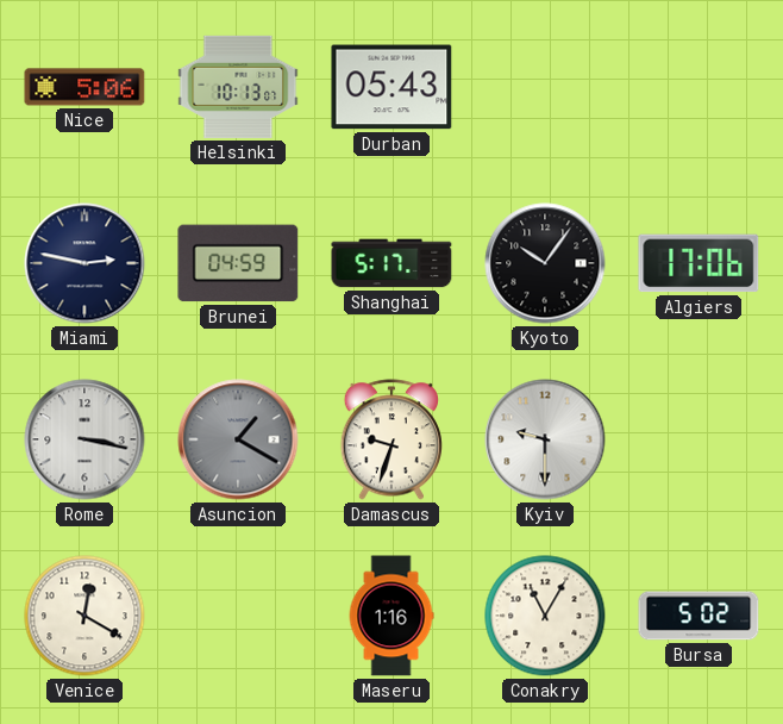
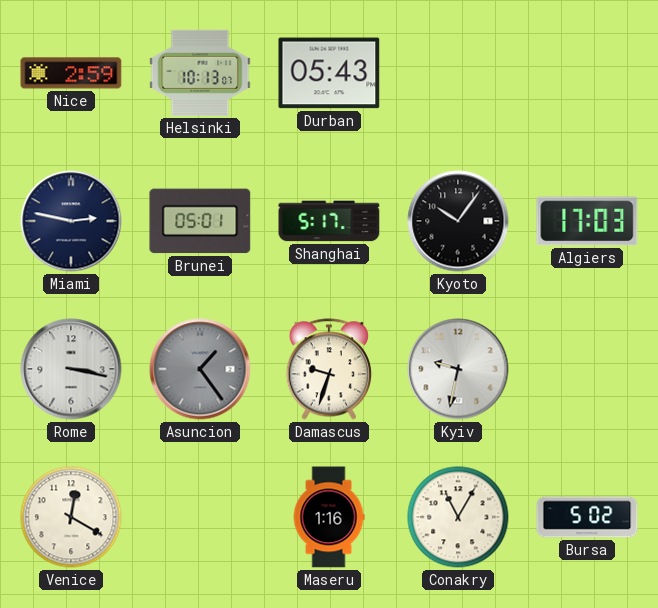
Nice: 5:06 -> 2:59
Brunei: 04:59 -> 05:01
Algiers: 17:06 -> 17:03
Asuncion: 1:20 -> 1:24
Kyiv: 9:30 -> 9:32
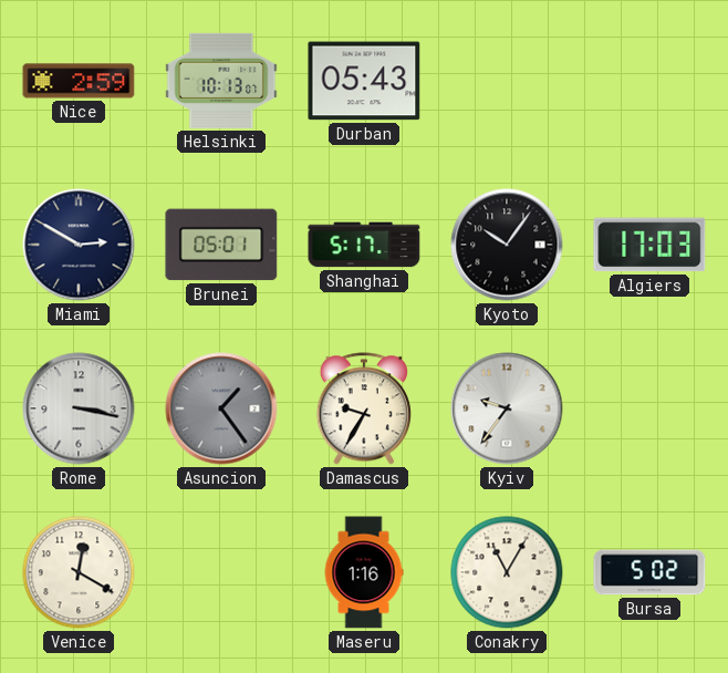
Miami: 2:47 -> 2:50
Damascus: 9:33 -> 9:35
Kyiv: 9:32 -> 9:36
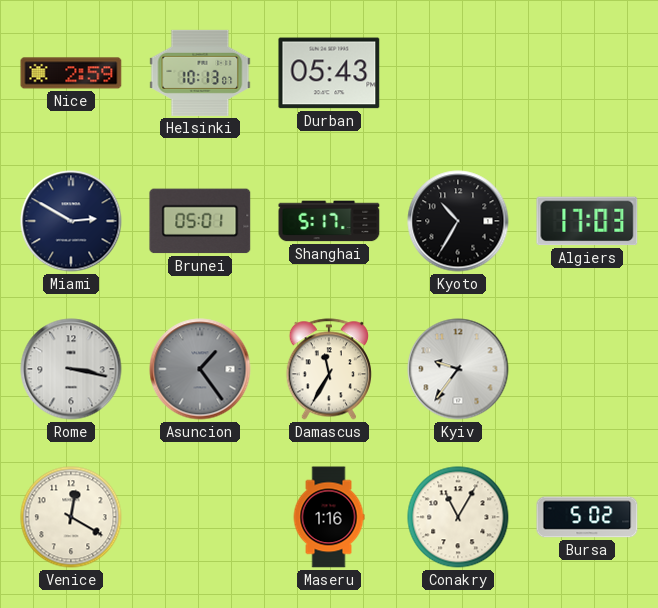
Kyoto: 10:06 -> 10:35
Damascus: 9:35 -> 11:35
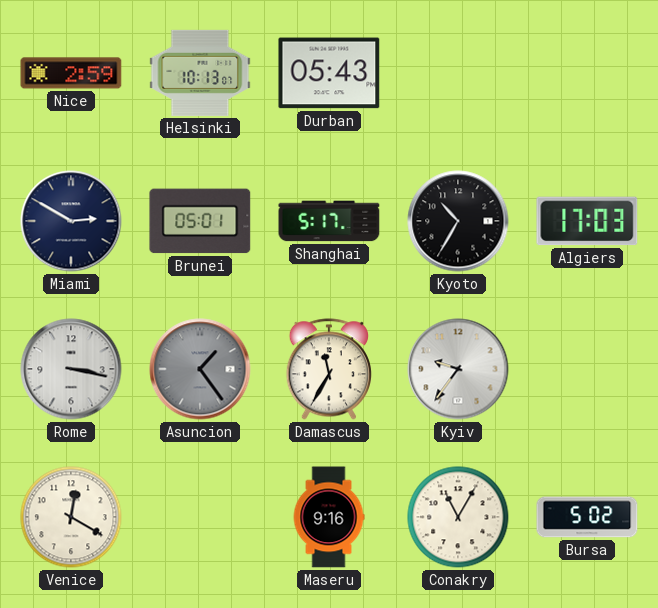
Maseru: 1:16 -> 9:16
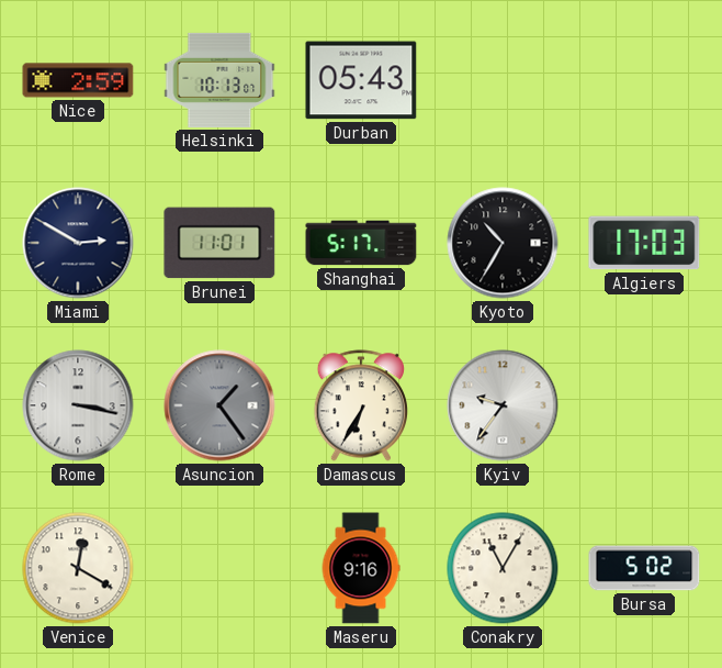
Brunei: 05:01 -> 11:01
Damascus: 11:35 -> 6:35
